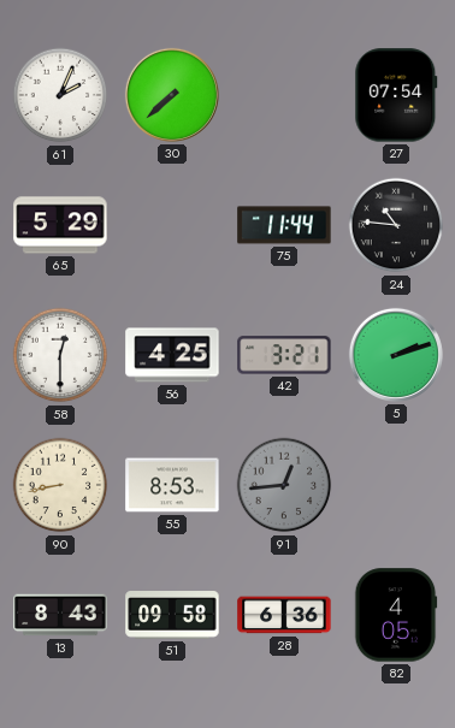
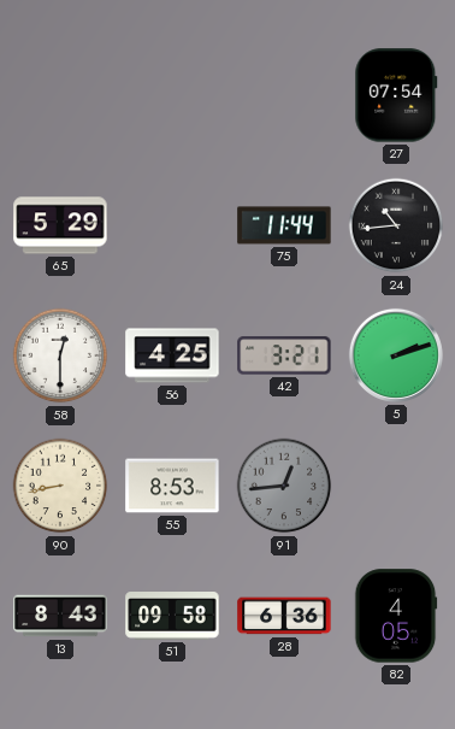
61: 2:04 -> none
30: 7:38 -> none
24: 10:46 -> 10:44
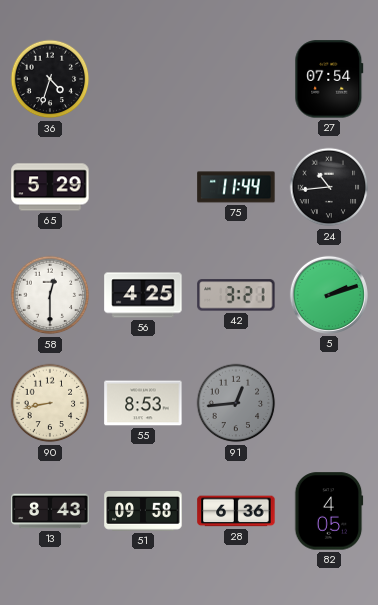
36: none -> 4:33
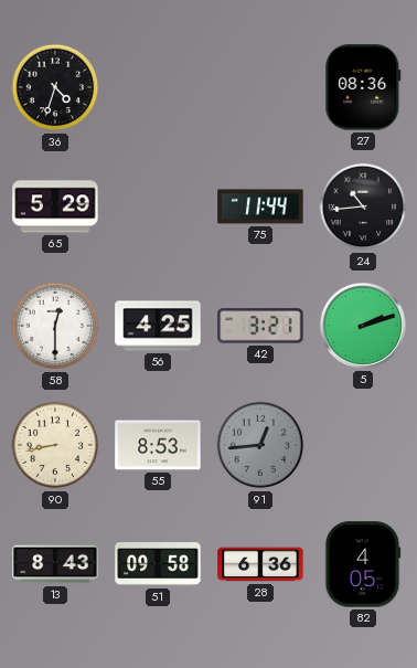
27: 07:54 -> 08:36
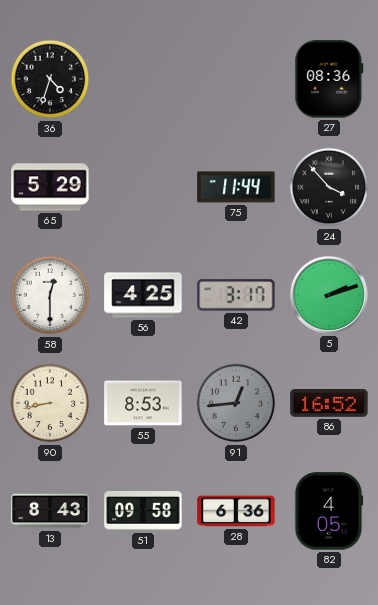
24: 10:44 -> 3:53
42: 3:21 -> 3:17
86: none -> 16:52
